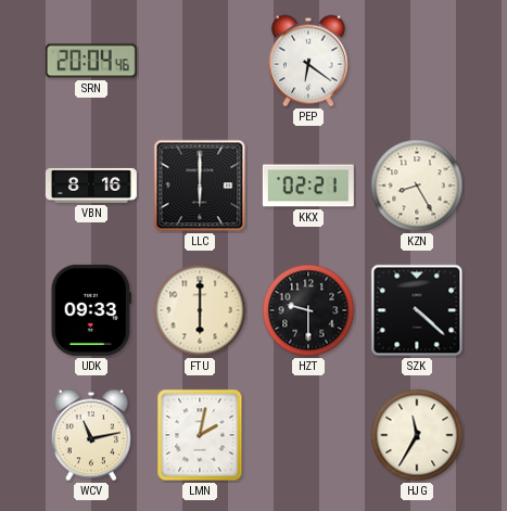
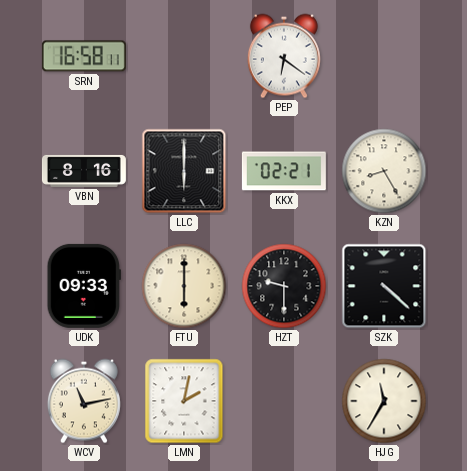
SRN: 20:04 -> 16:58
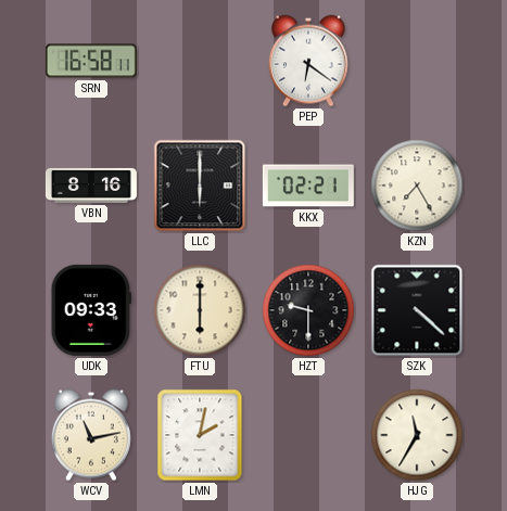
KZN: 8:25 -> 7:25
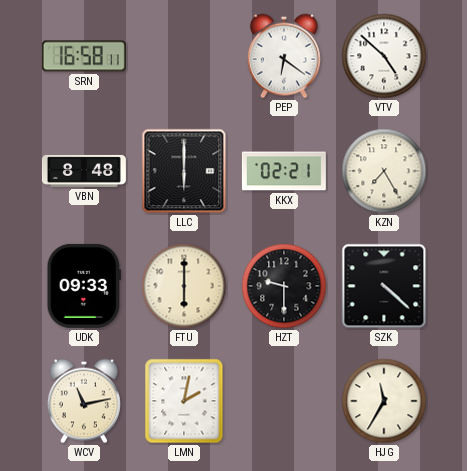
VTV: none -> 4:52
VBN: 8:16 -> 8:48
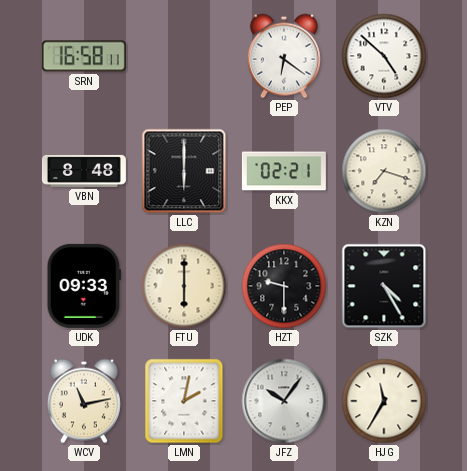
KZN: 7:25 -> 7:18
SZK: 4:22 -> 4:25
JFZ: none -> 10:06
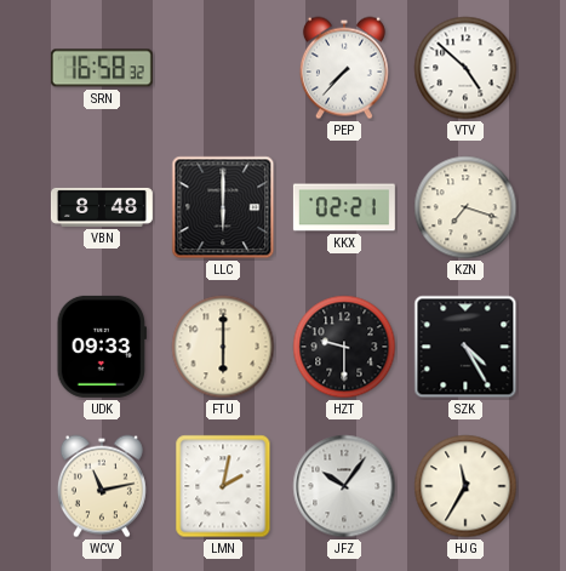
SRN: 16:58:11 -> 16:58:32
PEP: 6:21 -> 7:37
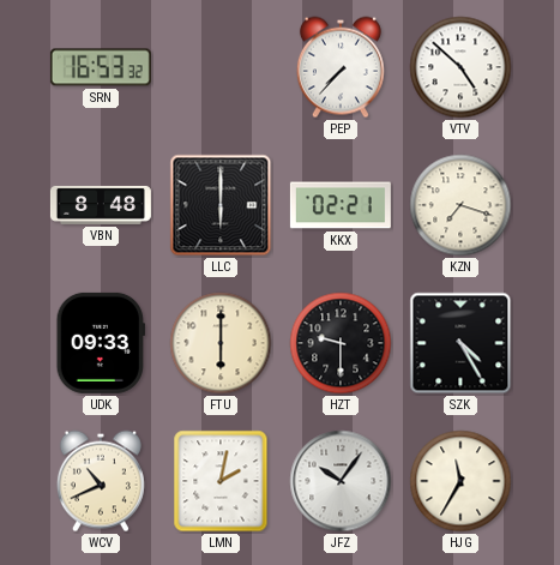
SRN: 16:58 -> 16:53
WCV: 11:13 -> 10:41
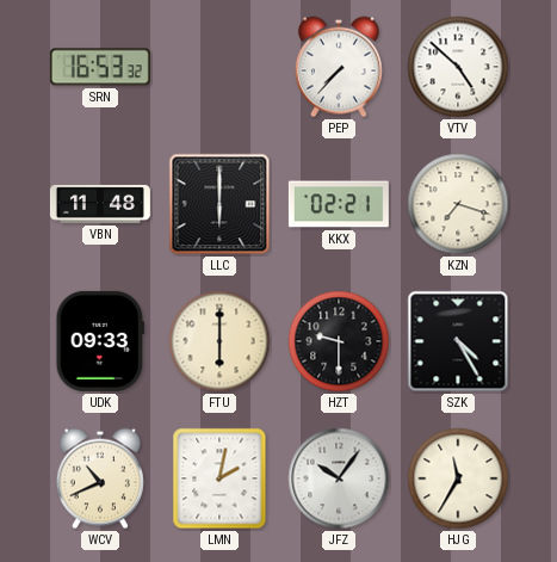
VBN: 8:48 -> 11:48
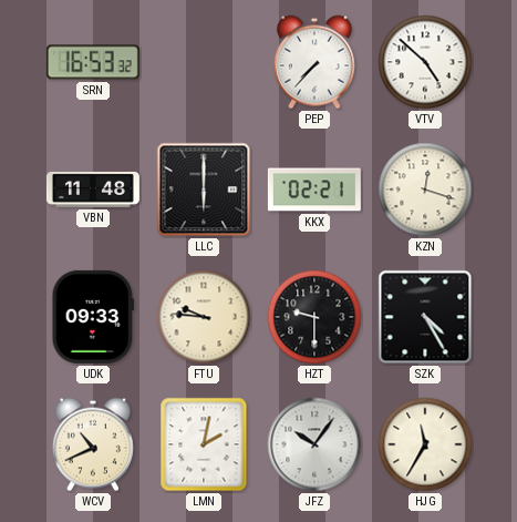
KZN: 7:18 -> 12:18
FTU: 6:00 -> 9:46
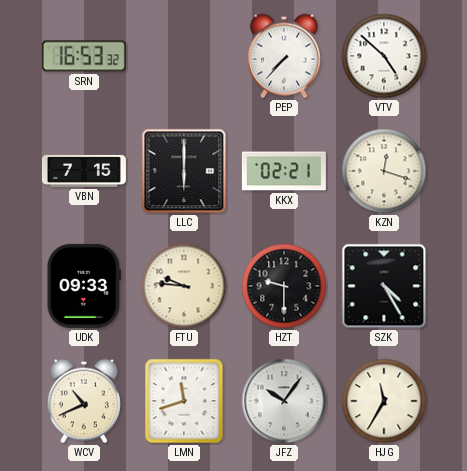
VBN: 11:48 -> 7:15
LMN: 2:02 -> 11:42
